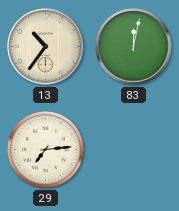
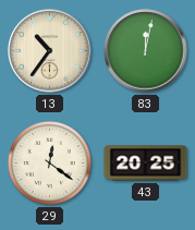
29: 7:14 -> 12:21
43: none -> 20:25
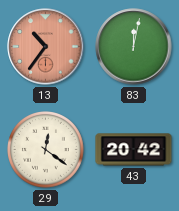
13 dial: cream -> salmon
43: 20:25 -> 20:42
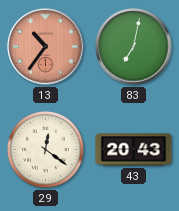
83: 12:02 -> 7:02
43: 20:42 -> 20:43
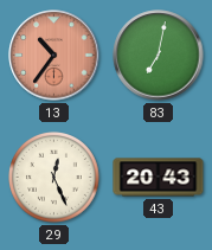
29: 12:21 -> 12:26
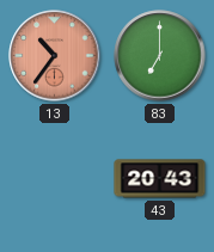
83: 7:02 -> 7:00
29: 12:26 -> none
